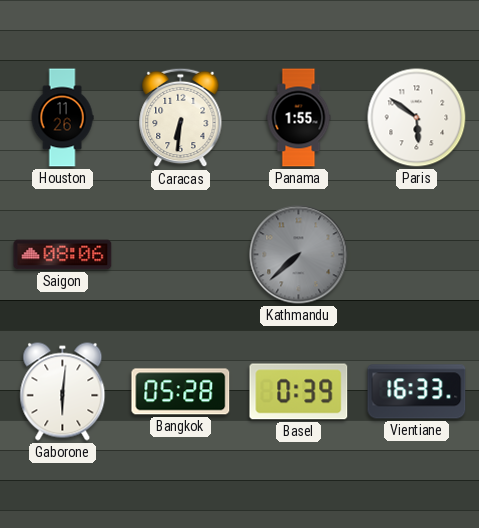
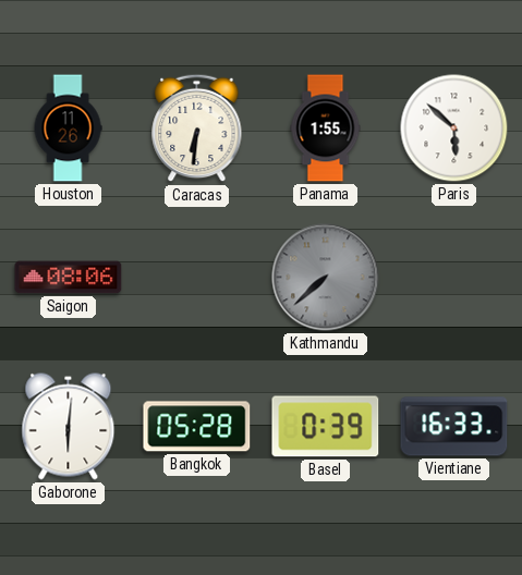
Paris: 5:51 -> 5:52
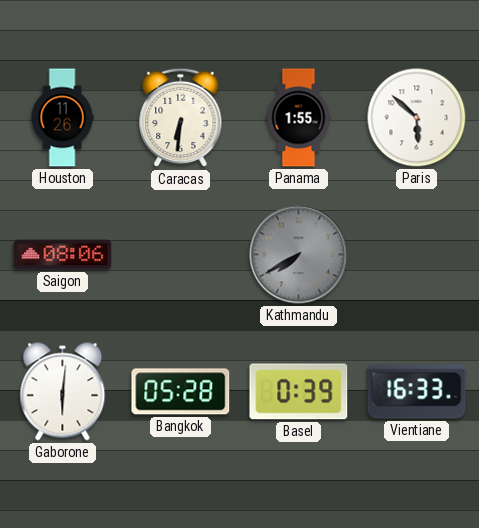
Kathmandu: 7:38 -> 7:40
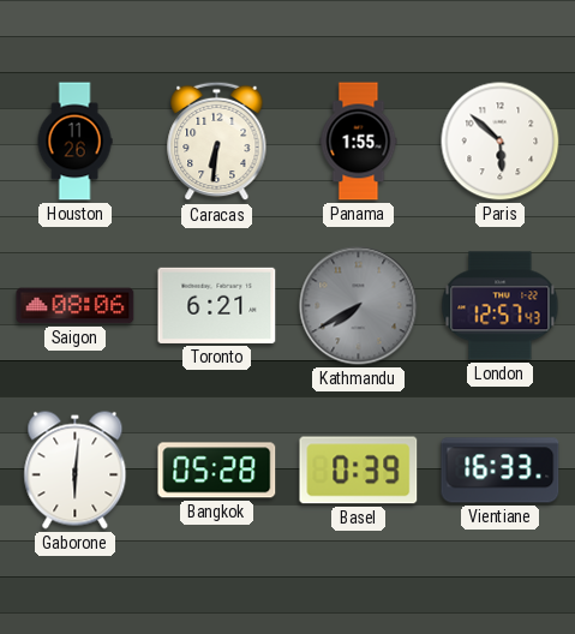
Toronto: none -> 6:21
London: none -> 12:57
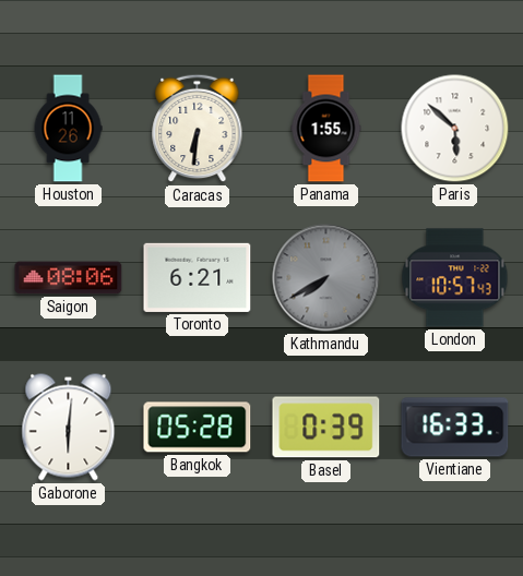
London: 12:57 -> 10:57
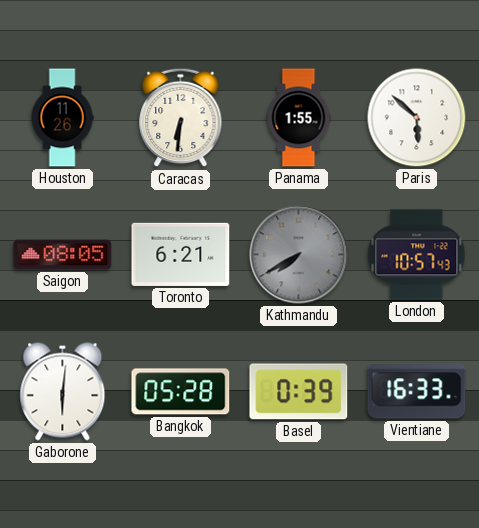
Saigon: 08:06 -> 08:05
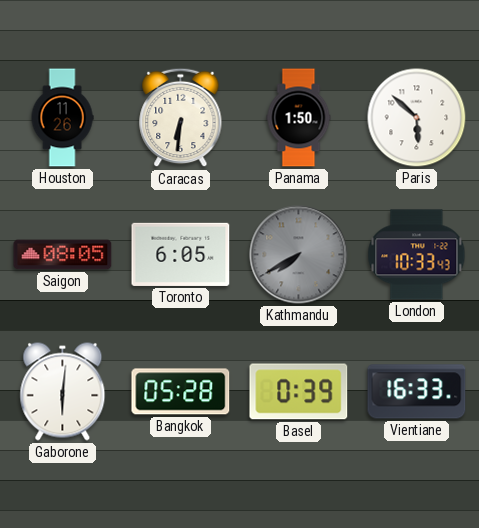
Panama: 1:55 -> 1:50
Toronto: 6:21 -> 6:05
London: 10:57 -> 10:33
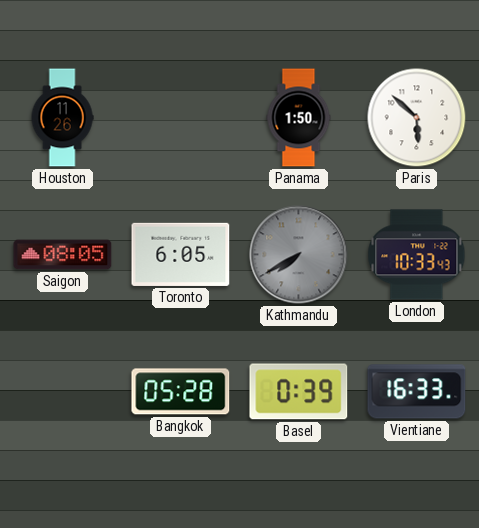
Caracas: 6:31 -> none
Gaborone: 6:01 -> none
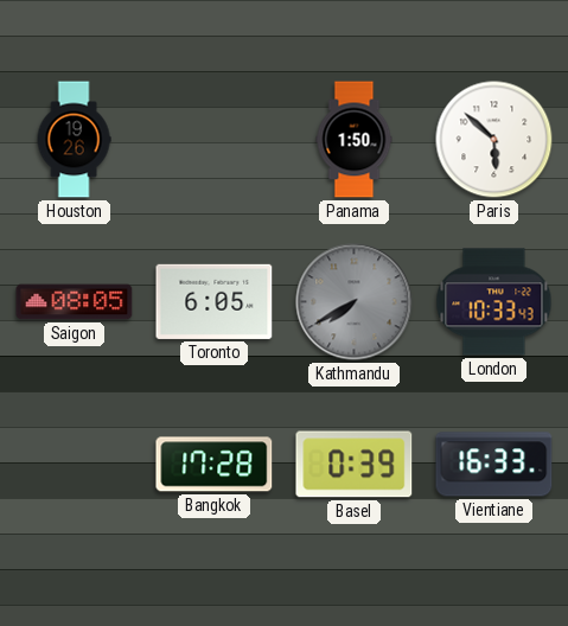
Houston: 11:26 -> 19:26
Bangkok: 05:28 -> 17:28
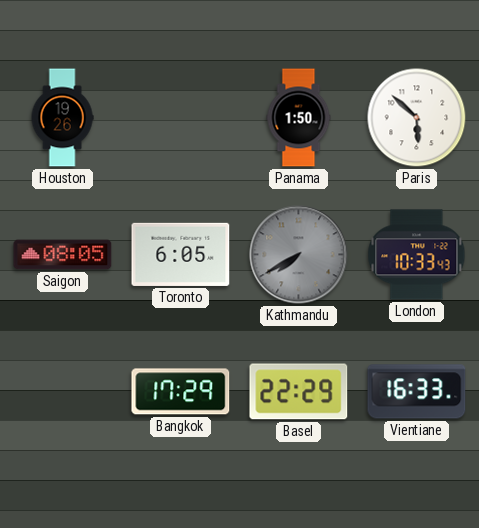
Bangkok: 17:28 -> 17:29
Basel: 0:39 -> 22:29
